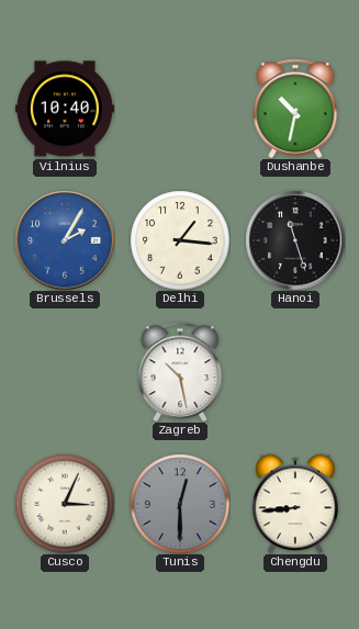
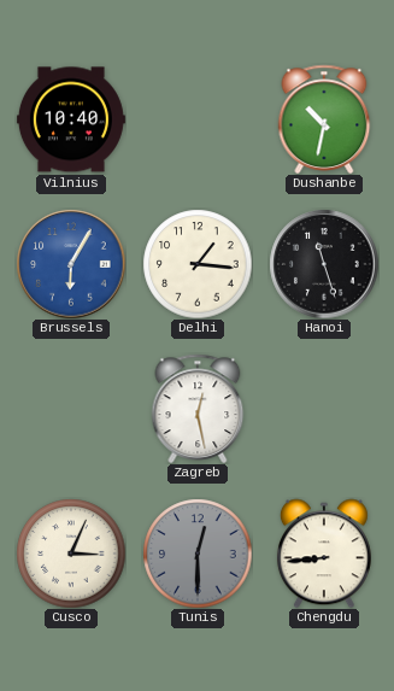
Brussels: 2:05 -> 6:05
Zagreb: 10:28 -> 12:28
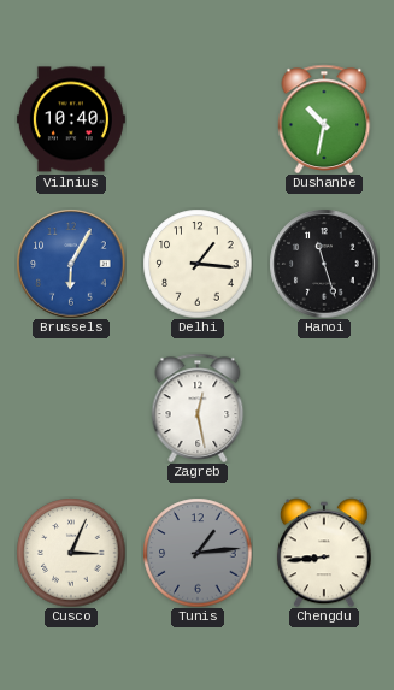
Tunis: 12:30 -> 1:14
